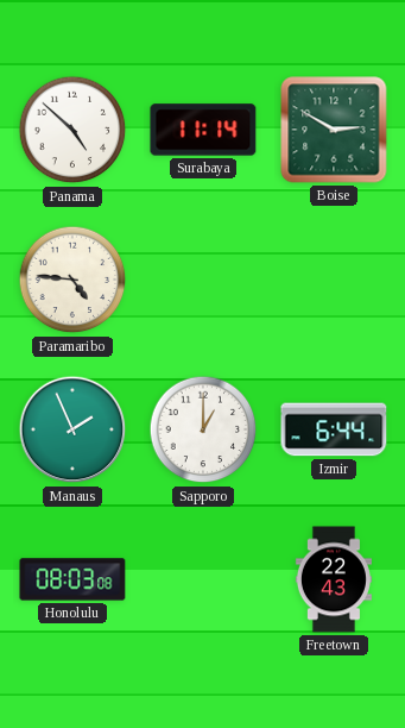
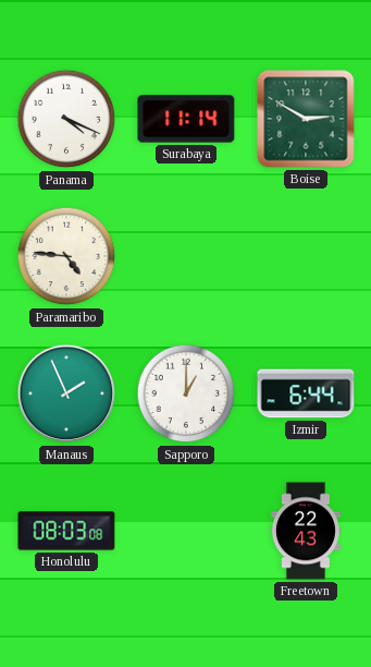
Panama: 4:52 -> 4:19
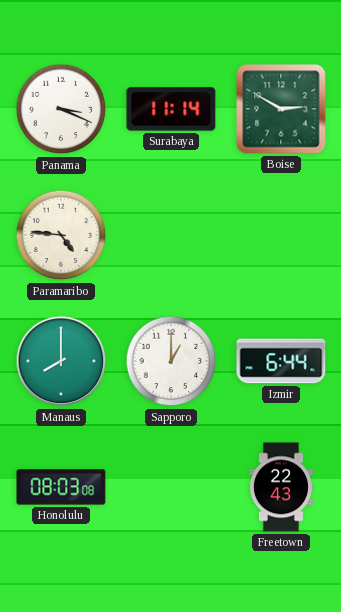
Panama: 4:19 -> 3:19
Manaus: 1:56 -> 8:00
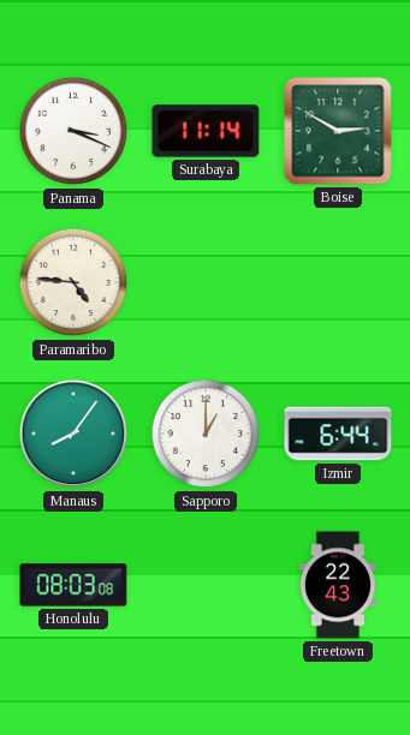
Manaus: 8:00 -> 8:06
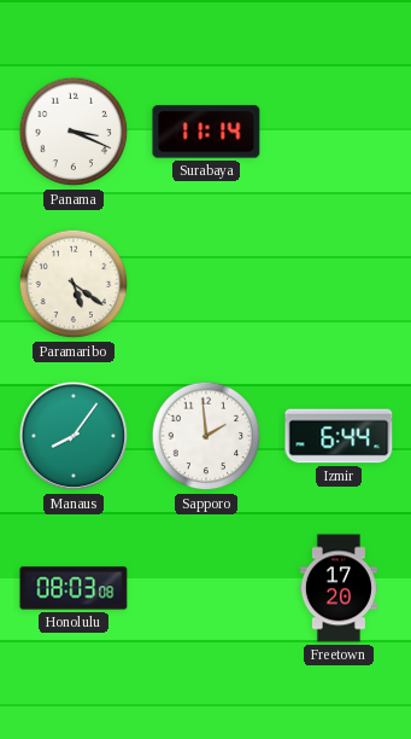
Boise: 2:50 -> none
Paramaribo: 4:46 -> 5:21
Sapporo: 1:00 -> 1:59
Freetown: 22:43 -> 17:20
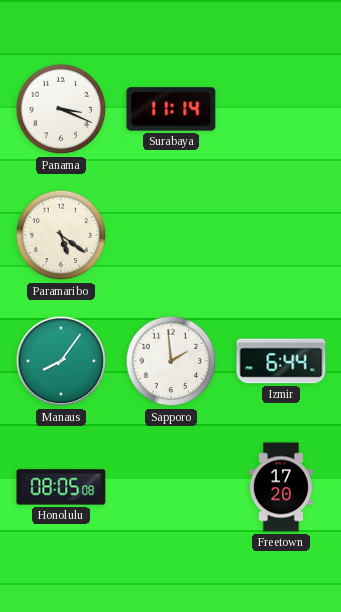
Honolulu: 08:03 -> 08:05
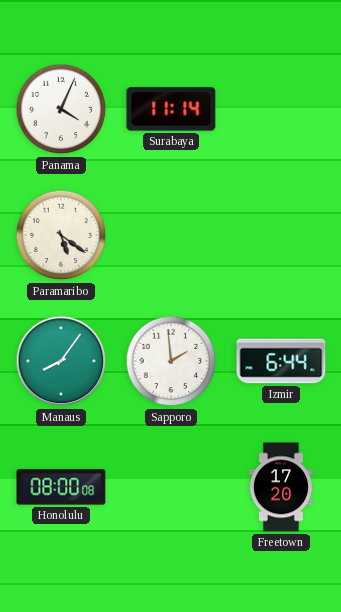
Panama: 3:19 -> 4:04
Honolulu: 08:05 -> 08:00
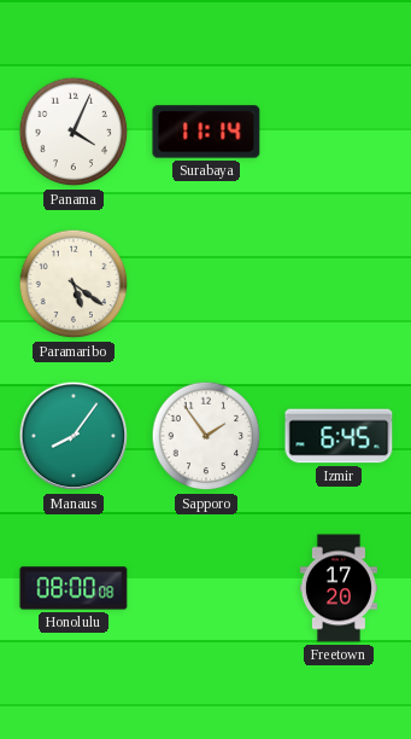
Sapporo: 1:59 -> 1:54
Izmir: 6:44 -> 6:45
